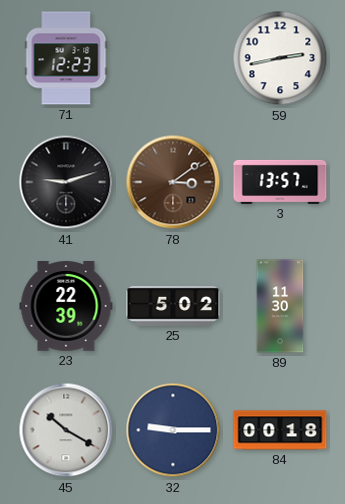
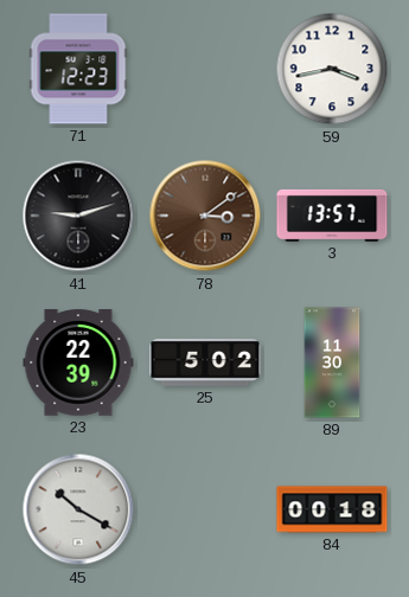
59: 2:43 -> 3:43
32: 9:15 -> none
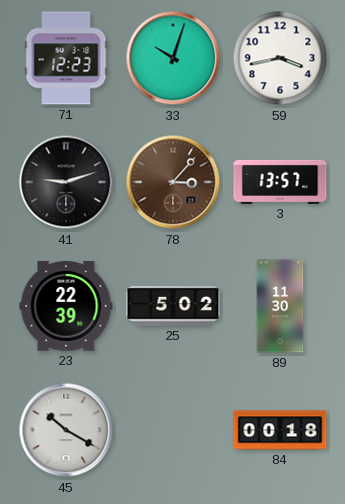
33: none -> 10:03
78: 3:09 -> 3:07
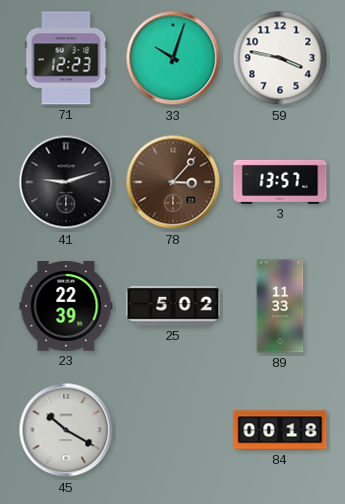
59: 3:43 -> 3:47
89: 11:30 -> 11:33
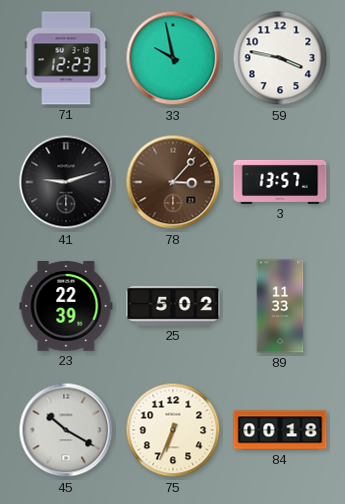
33: 10:03 -> 9:58
75: none -> 6:34
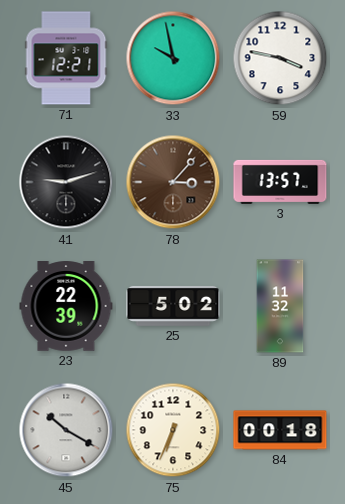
71: 12:23 -> 12:21
89: 11:33 -> 11:32
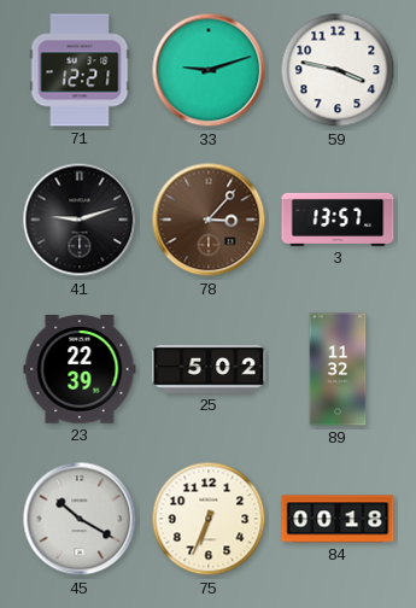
33: 9:58 -> 9:12
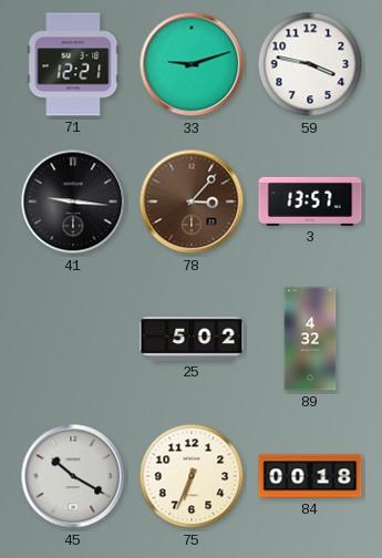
41: 9:12 -> 9:16
23: 22:39 -> none
89: 11:32 -> 4:32
